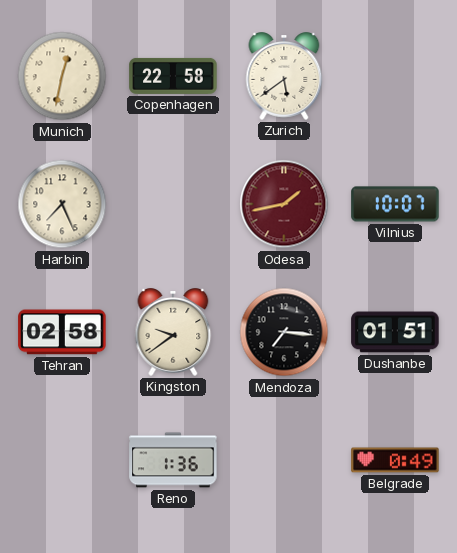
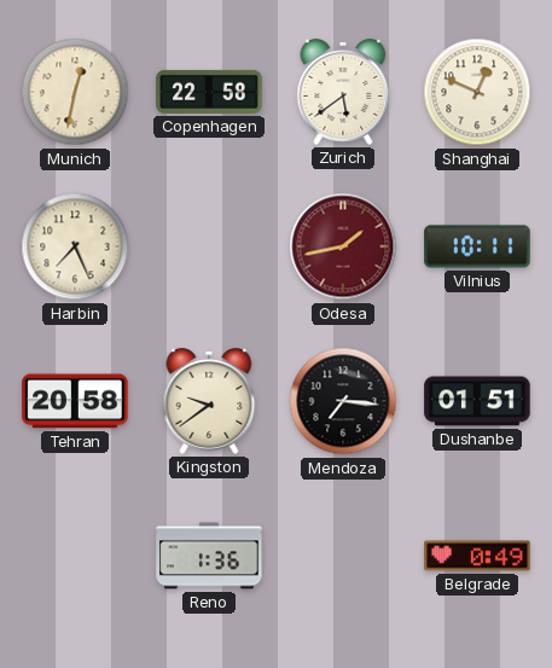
Shanghai: none -> 12:49
Vilnius: 10:07 -> 10:11
Tehran: 02:58 -> 20:58
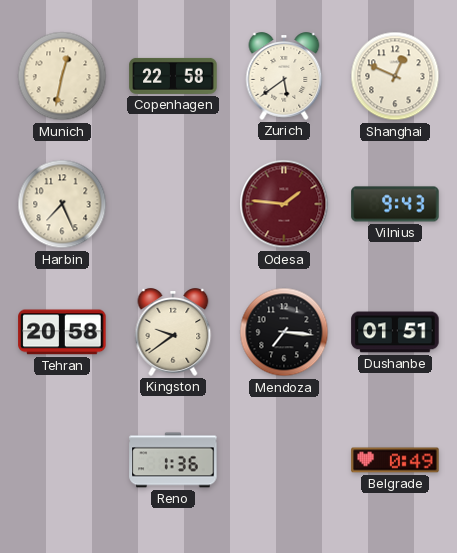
Odesa: 1:43 -> 1:46
Vilnius: 10:11 -> 9:43
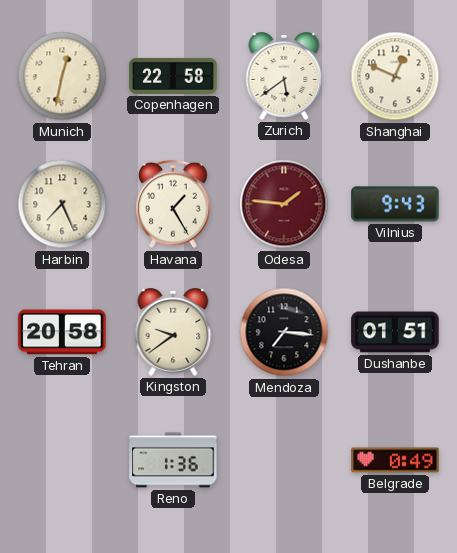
Havana: none -> 1:25
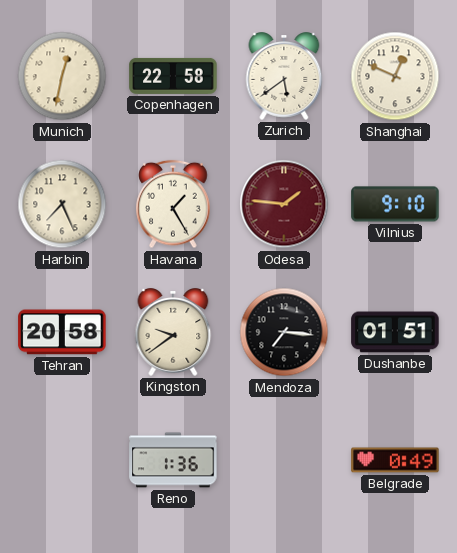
Vilnius: 9:43 -> 9:10
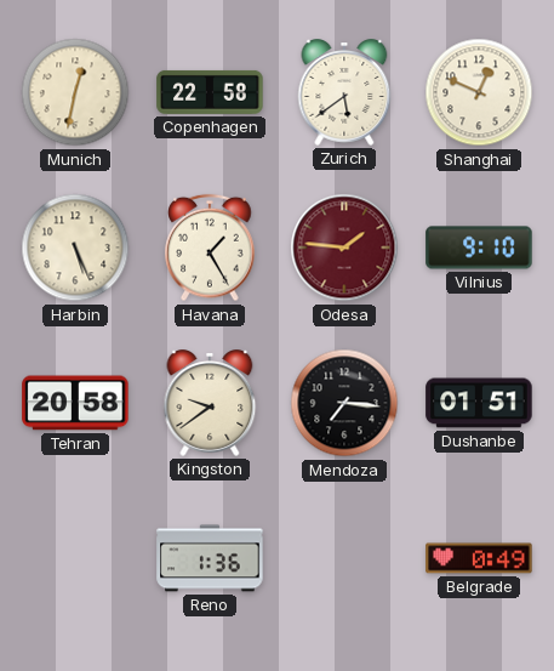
Harbin: 7:26 -> 5:26
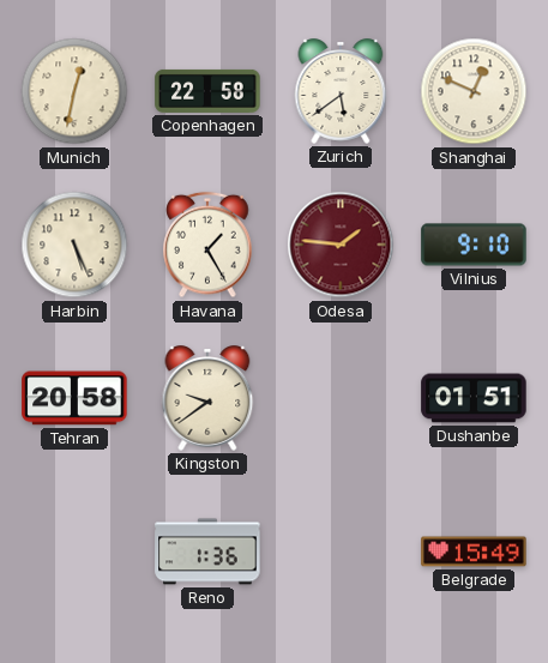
Mendoza: 7:16 -> none
Belgrade: 0:49 -> 15:49
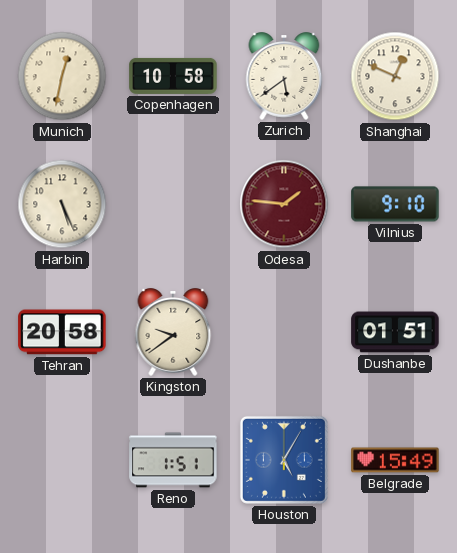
Copenhagen: 22:58 -> 10:58
Havana: 1:25 -> none
Reno: 1:36 -> 1:51
Houston: none -> 5:05
